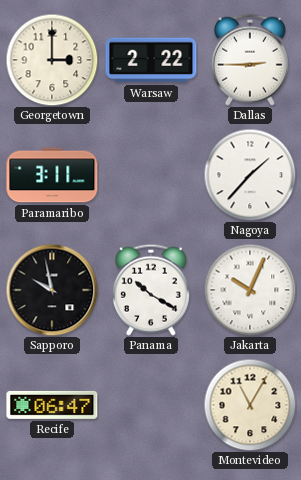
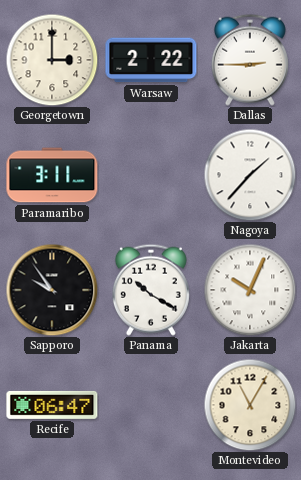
Sapporo: 9:58 -> 9:54
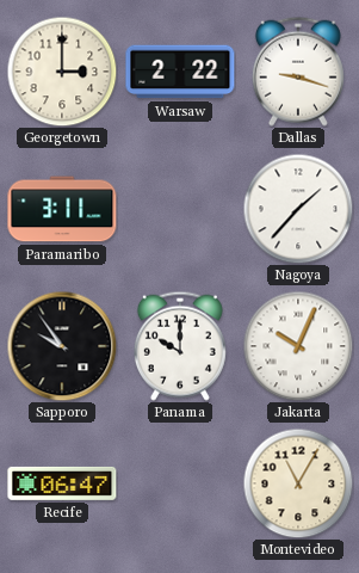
Dallas: 2:45 -> 9:18
Panama: 10:20 -> 10:00
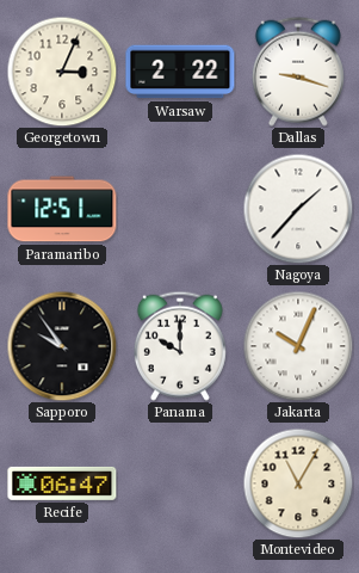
Georgetown: 3:00 -> 3:04
Paramaribo: 3:11 -> 12:51
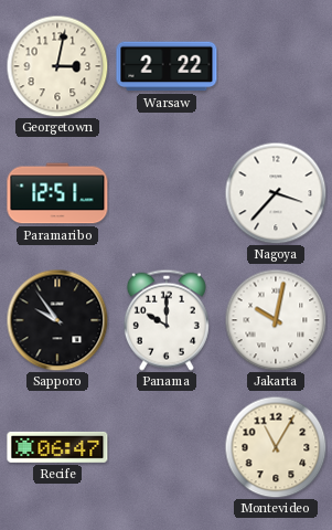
Georgetown: 3:04 -> 3:02
Dallas: 9:18 -> none
Nagoya: 1:37 -> 3:37
Jakarta: 10:04 -> 10:02
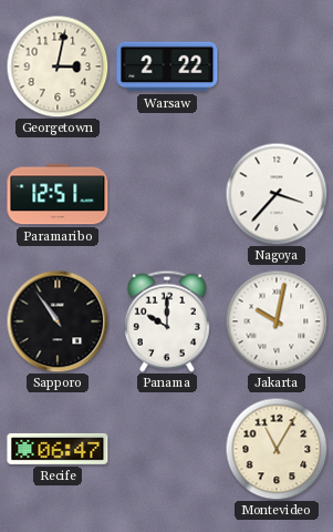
Sapporo: 9:54 -> 10:54
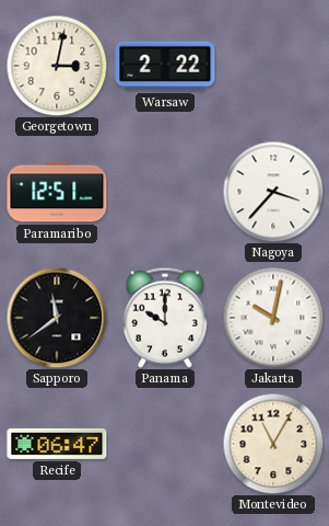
Sapporo: 10:54 -> 11:39
